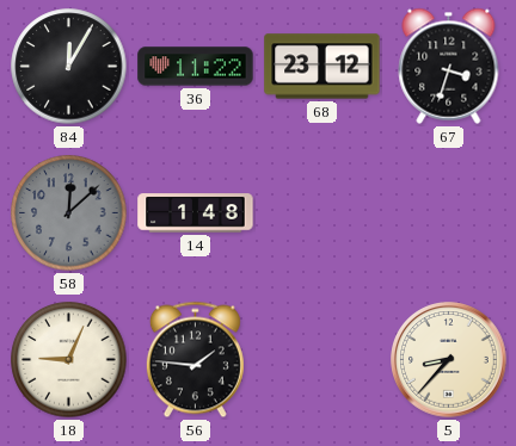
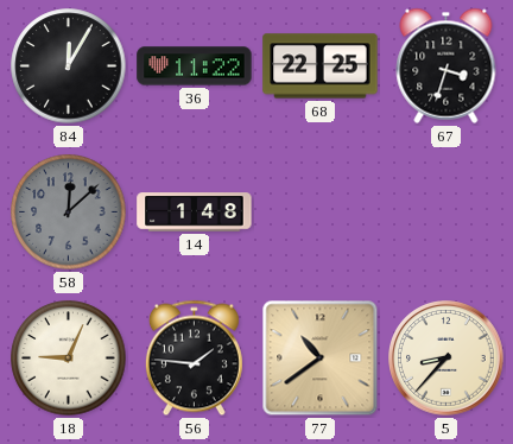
68: 23:12 -> 22:25
77: none -> 10:39
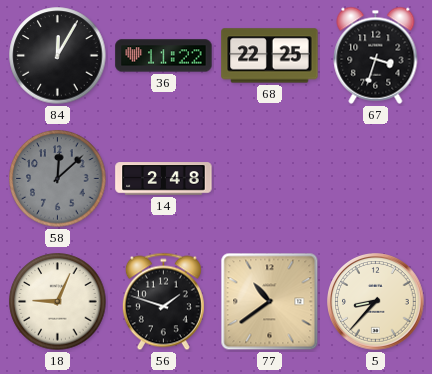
14: 1:48 -> 2:48
56: 1:46 -> 1:48
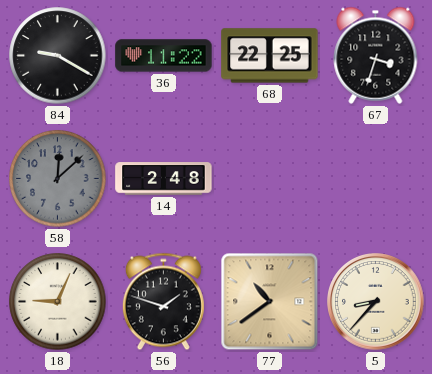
84: 12:05 -> 9:20
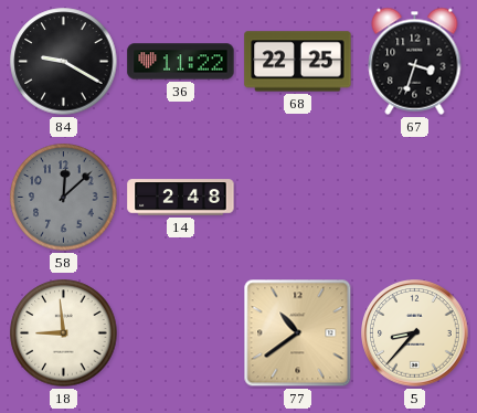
18: 9:04 -> 8:59
56: 1:48 -> none
